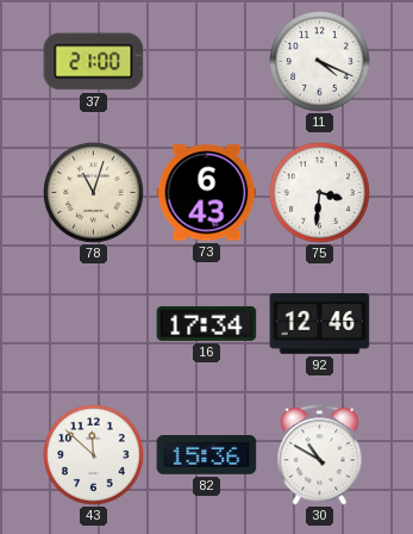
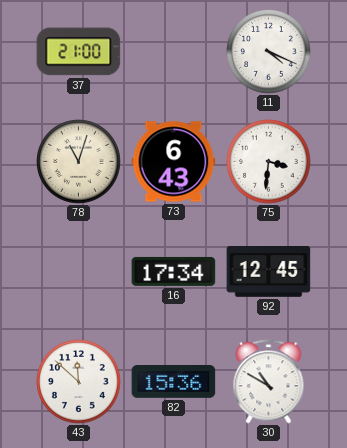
92: 12:46 -> 12:45
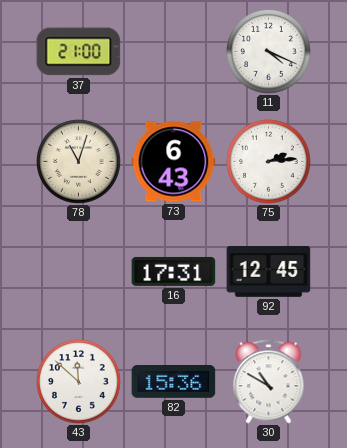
75: 3:31 -> 2:14
16: 17:34 -> 17:31
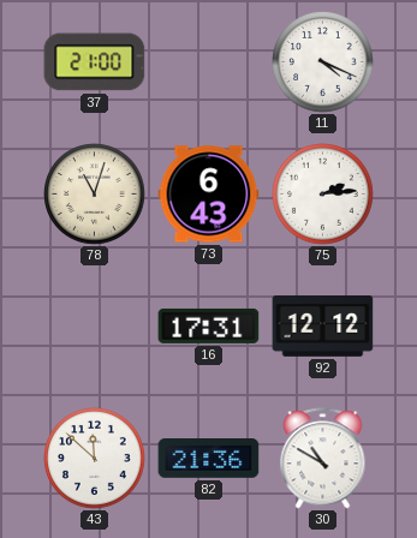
92: 12:45 -> 12:12
82: 15:36 -> 21:36
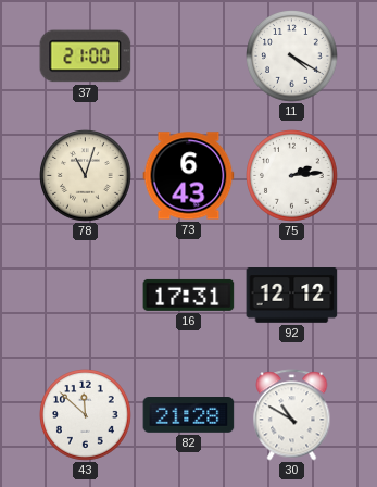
11: 4:19 -> 4:20
82: 21:36 -> 21:28
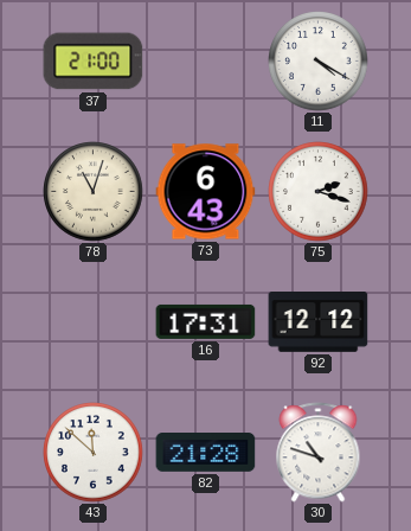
75: 2:14 -> 2:18
30: 10:50 -> 10:48
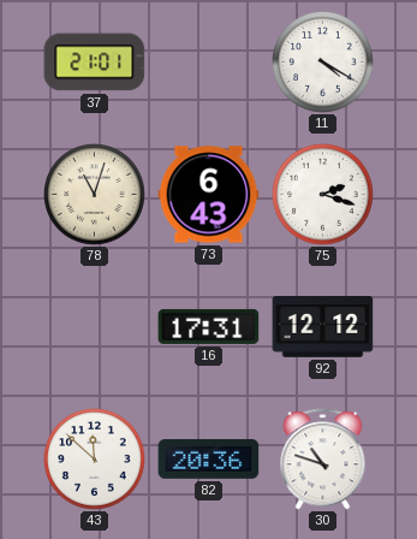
37: 21:00 -> 21:01
82: 21:28 -> 20:36
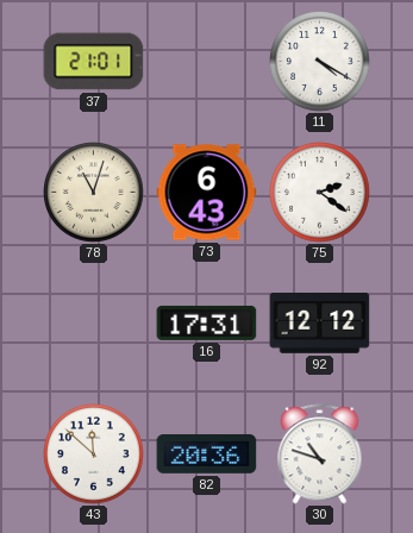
75: 2:18 -> 2:21
